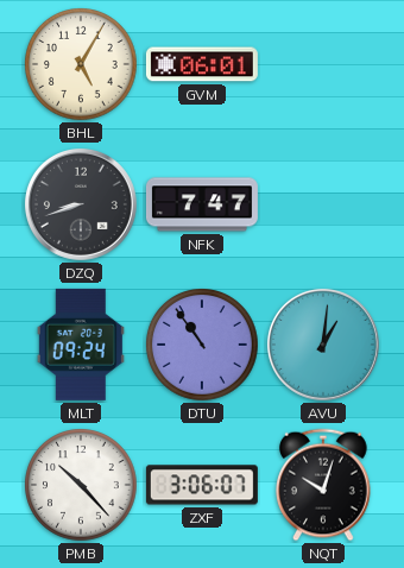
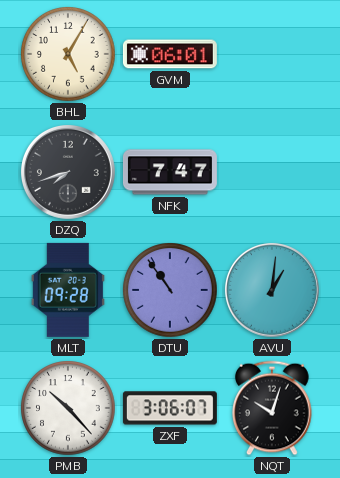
DZQ: 8:42 -> 7:42
MLT: 09:24 -> 09:28
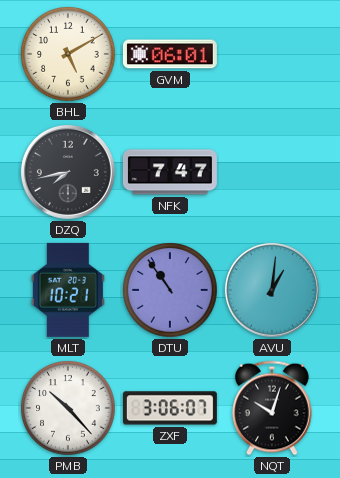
BHL: 5:05 -> 5:10
DZQ: 7:42 -> 7:43
MLT: 09:28 -> 10:21
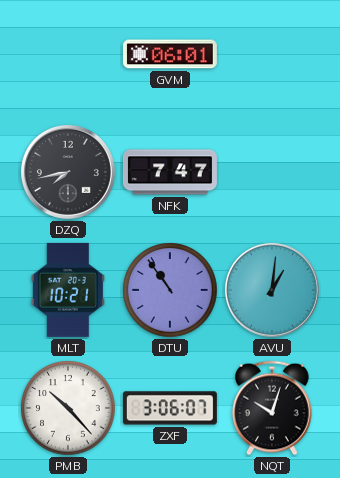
BHL: 5:10 -> none
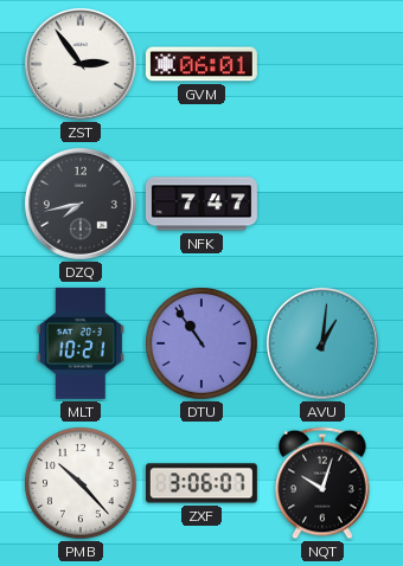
ZST: none -> 2:54
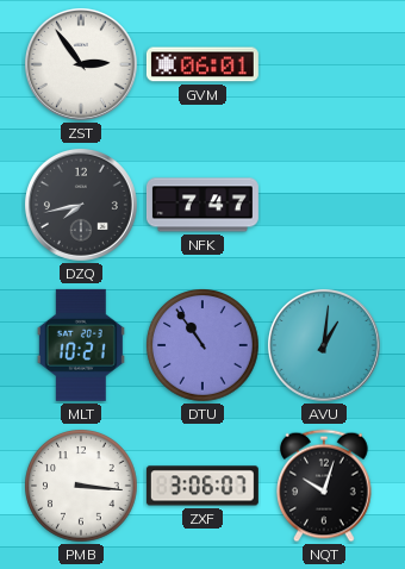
PMB: 10:23 -> 3:16
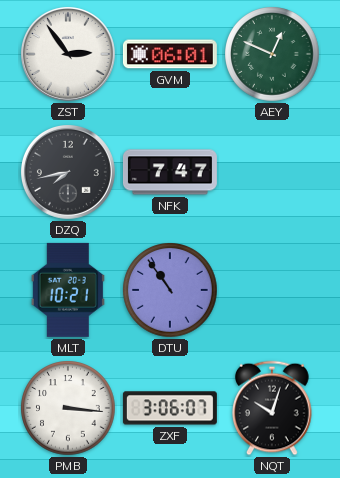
AEY: none -> 12:49
AVU: 1:01 -> none
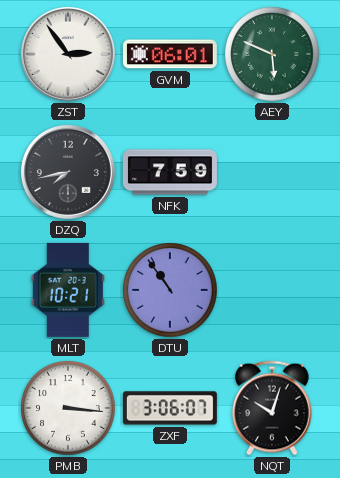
AEY: 12:49 -> 5:49
NFK: 7:47 -> 7:59
